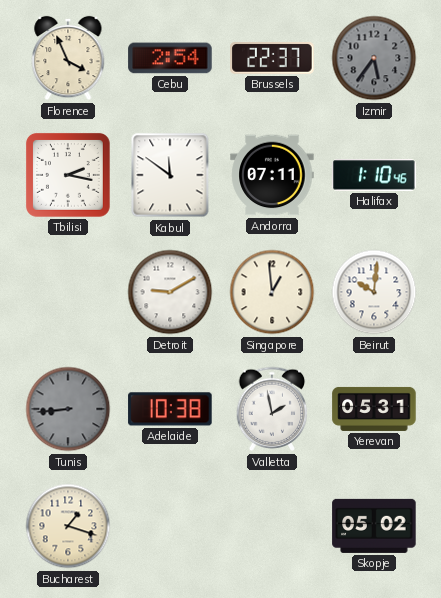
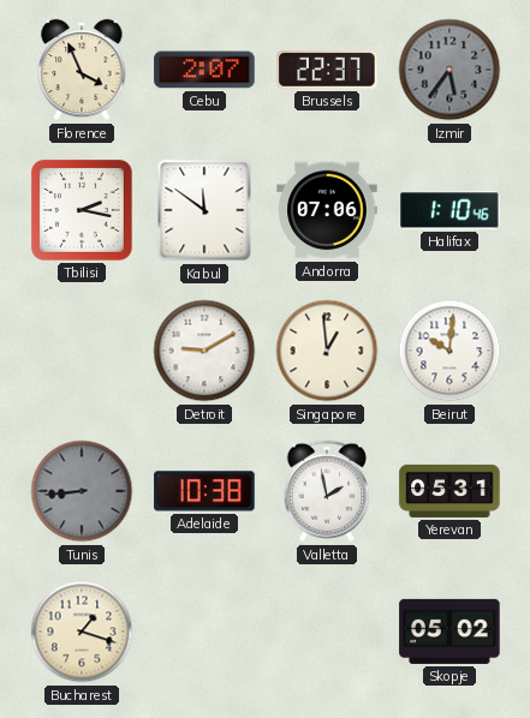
Cebu: 2:54 -> 2:07
Andorra: 07:11 -> 07:06
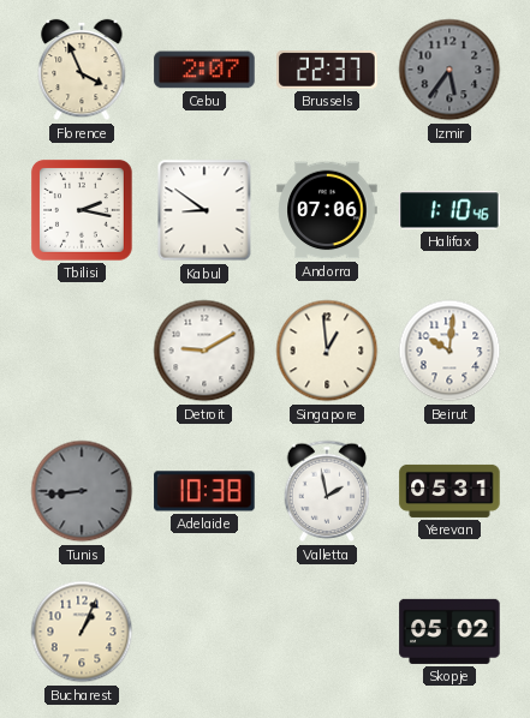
Kabul: 11:51 -> 8:51
Bucharest: 1:18 -> 1:04
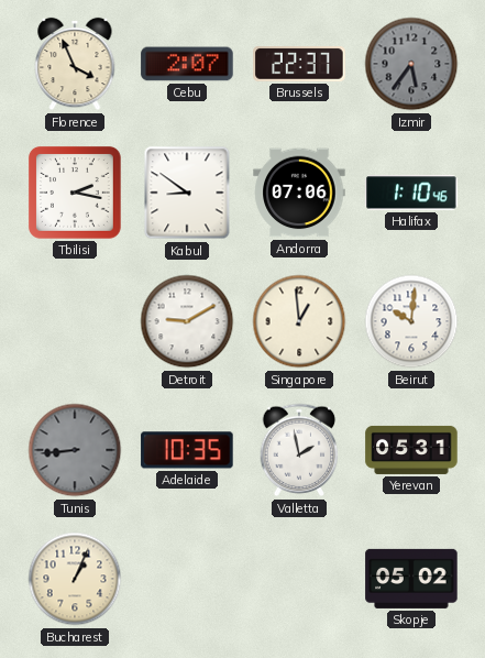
Adelaide: 10:38 -> 10:35
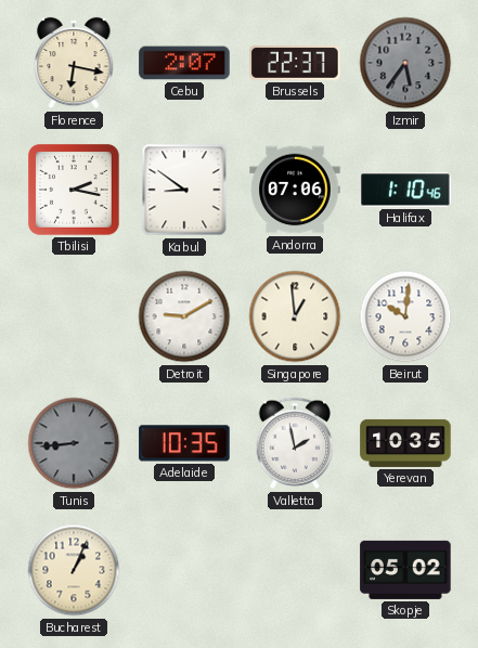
Florence: 3:56 -> 6:17
Yerevan: 05:31 -> 10:35
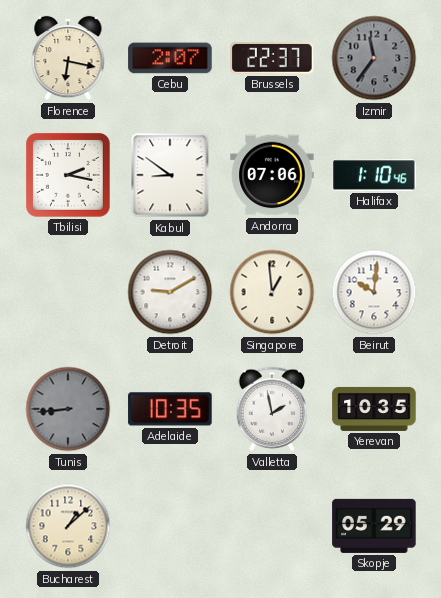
Izmir: 5:36 -> 11:36
Bucharest: 1:04 -> 1:08
Skopje: 05:02 -> 05:29
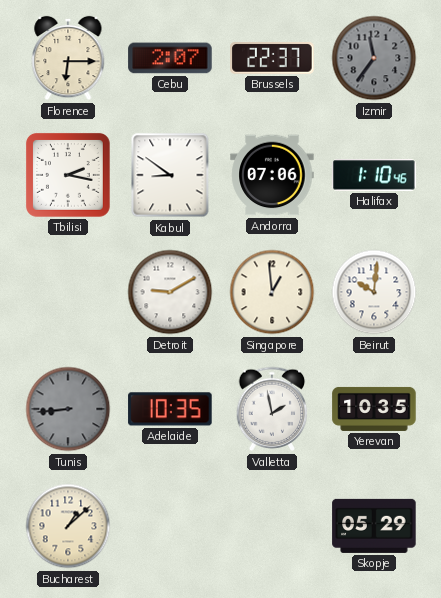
Florence: 6:17 -> 6:15
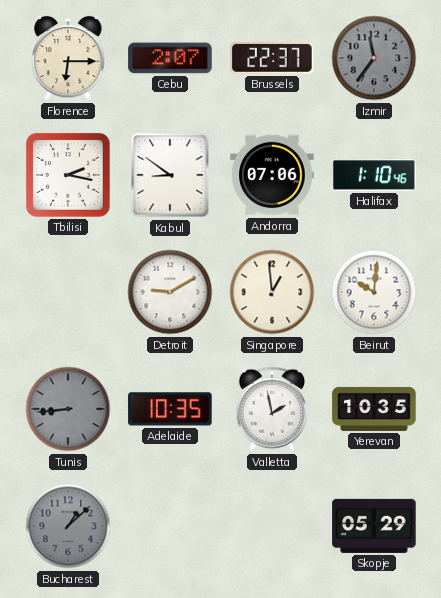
Bucharest dial: cream -> grey
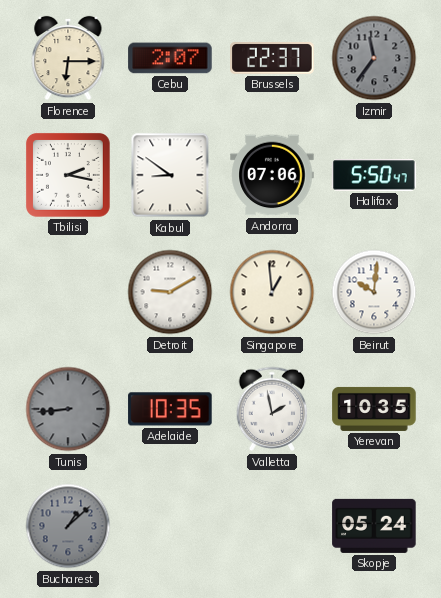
Halifax: 1:10 -> 5:50
Skopje: 05:29 -> 05:24
